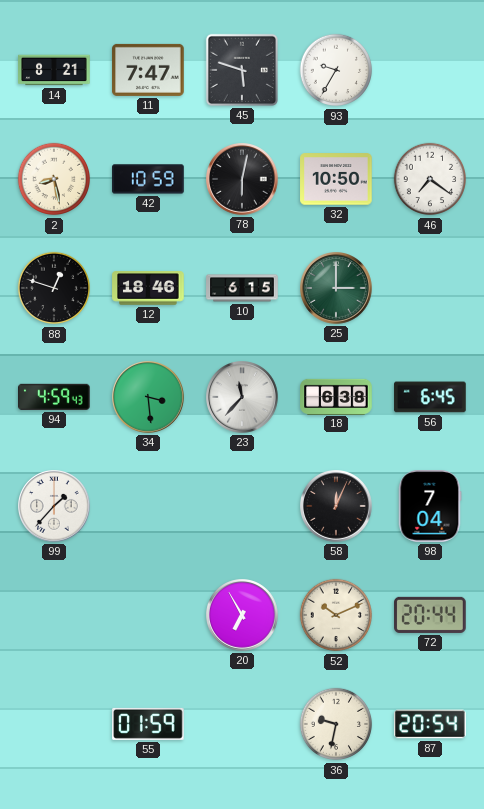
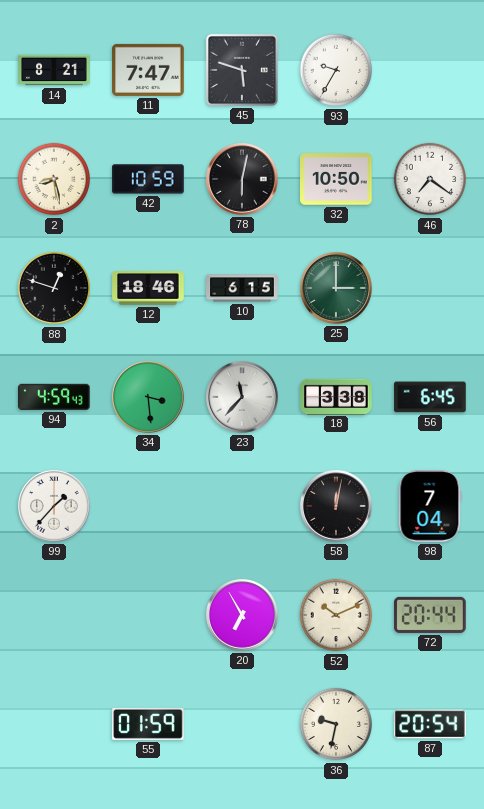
18: 6:38 -> 3:38
58: 12:04 -> 12:02
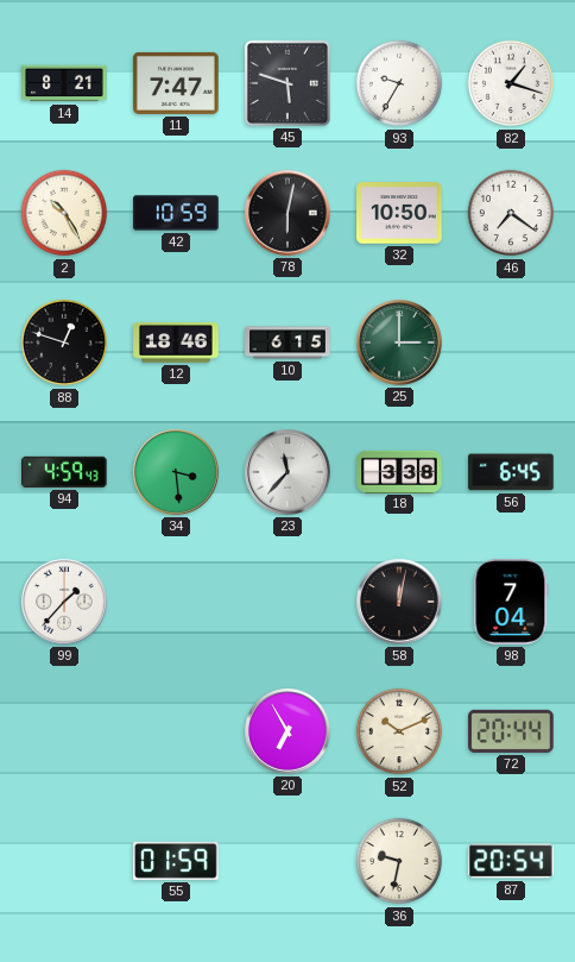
82: none -> 1:18
2: 8:28 -> 10:25
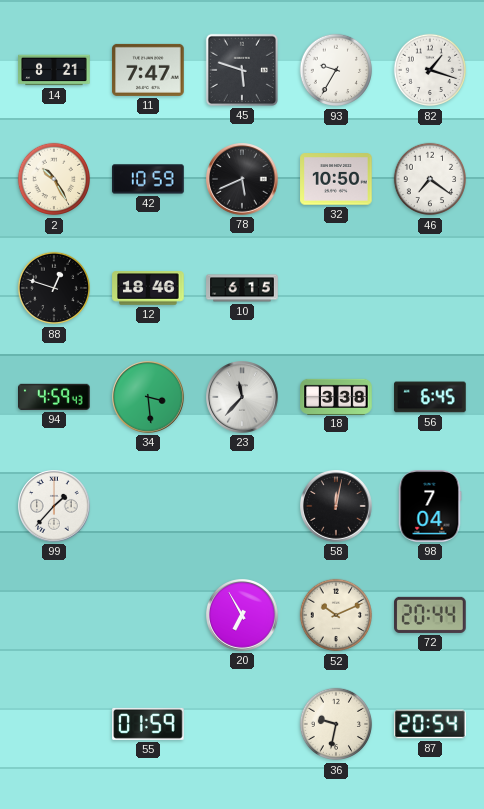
78: 6:02 -> 5:41
25: 3:00 -> none
